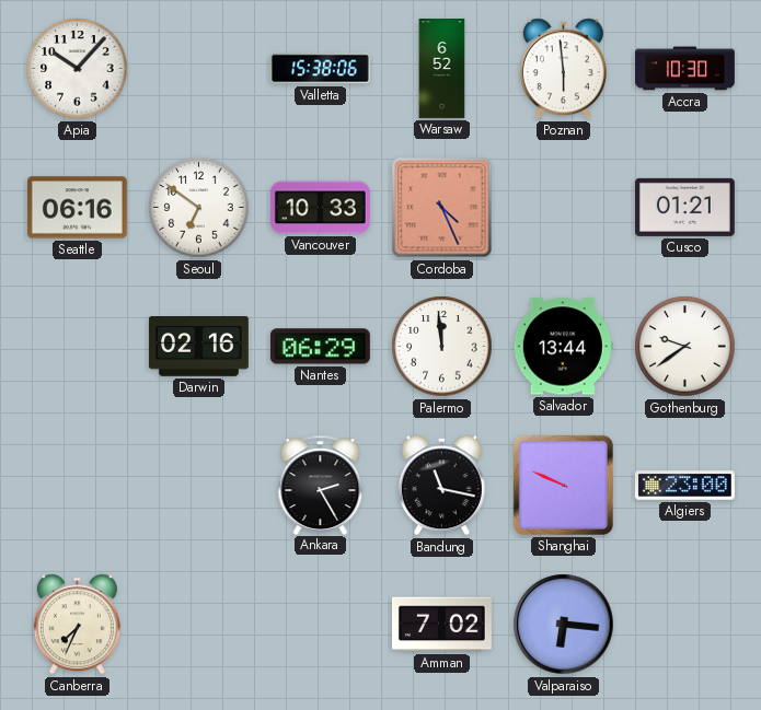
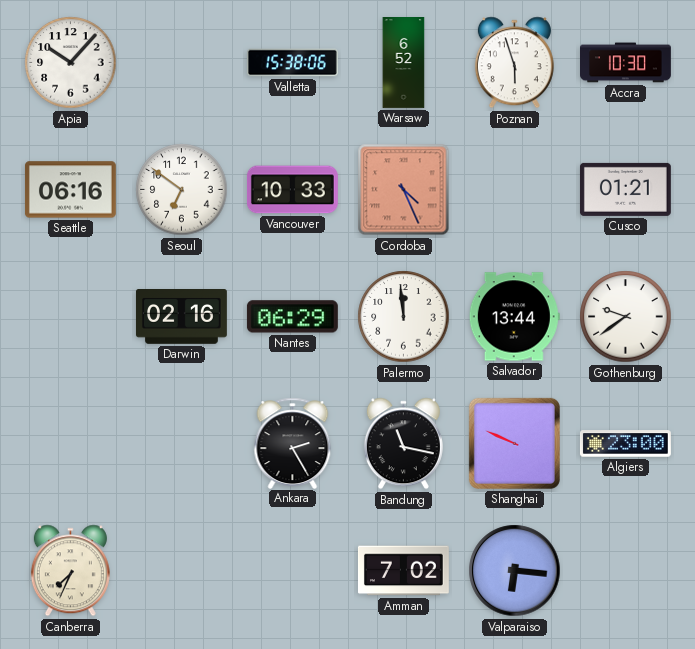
Poznan: 5:59 -> 5:57
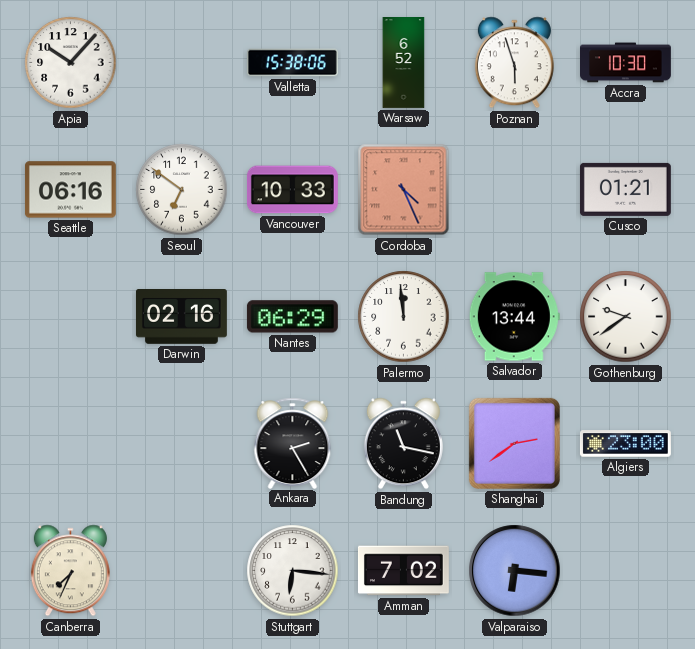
Shanghai: 9:49 -> 2:39
Stuttgart: none -> 6:16
